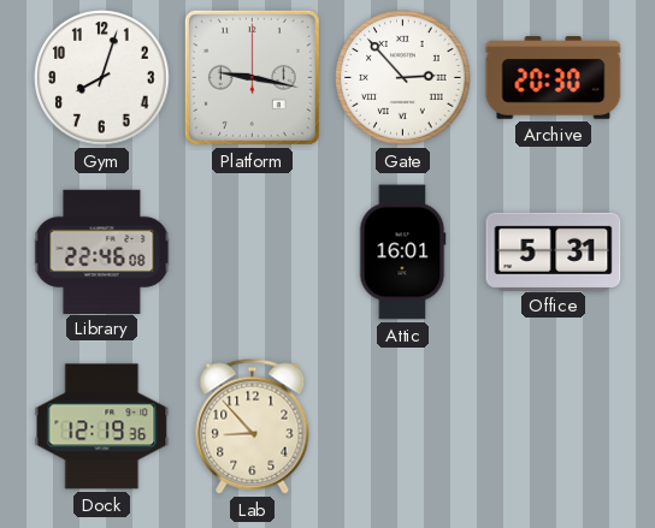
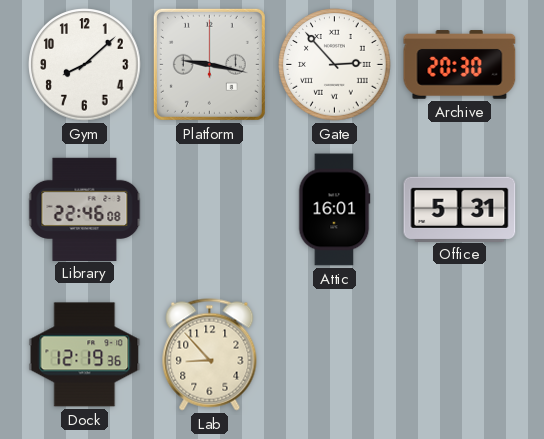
Gym: 8:03 -> 8:08
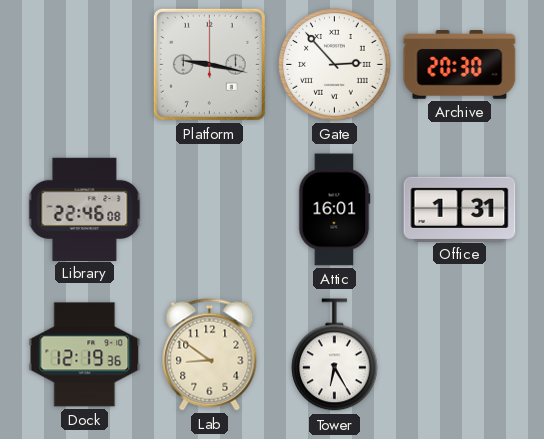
Gym: 8:08 -> none
Office: 5:31 -> 1:31
Lab: 8:53 -> 8:51
Tower: none -> 6:25
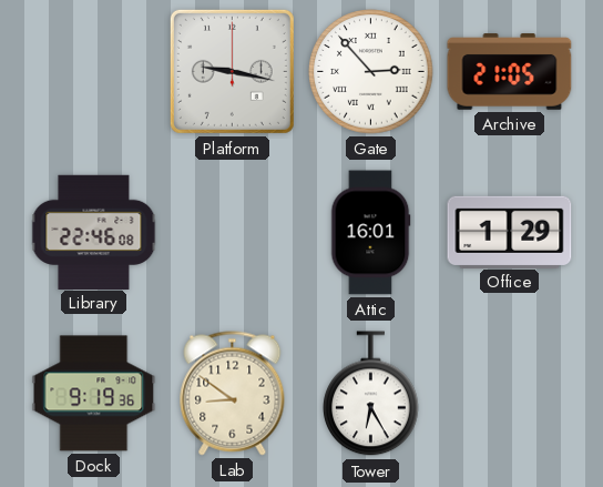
Archive: 20:30 -> 21:05
Office: 1:31 -> 1:29
Dock: 12:19 -> 9:19
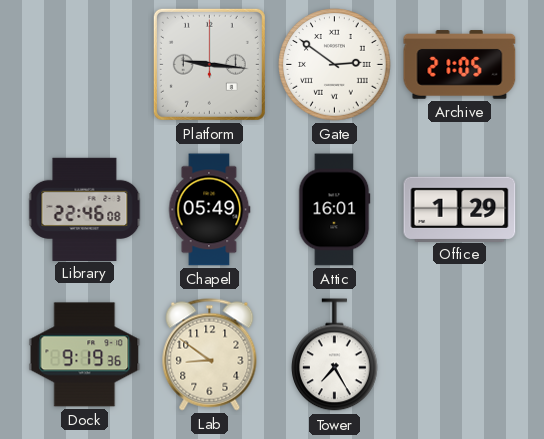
Platform: 9:17 -> 9:16
Gate: 2:53 -> 2:51
Chapel: none -> 05:49
Tower: 6:25 -> 7:25
